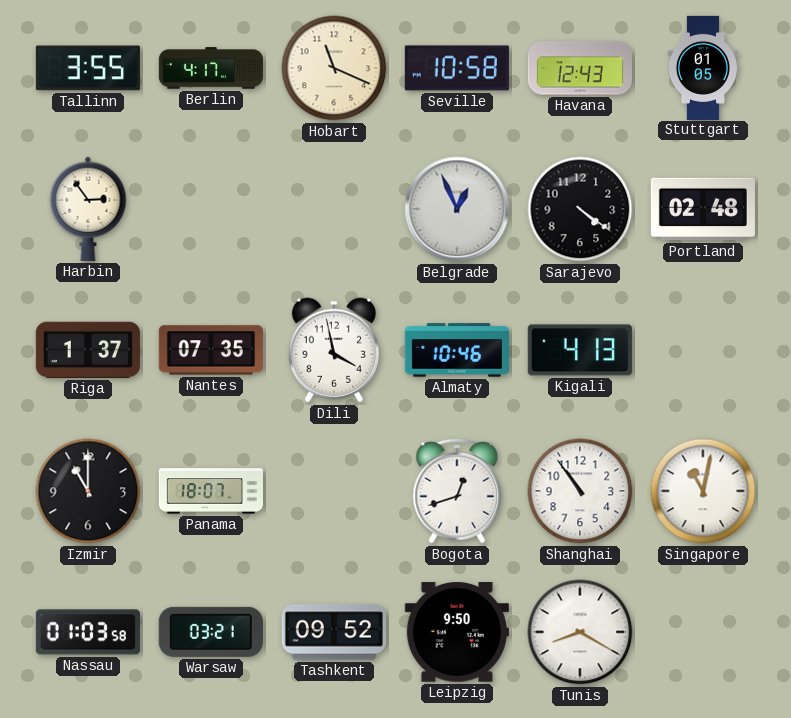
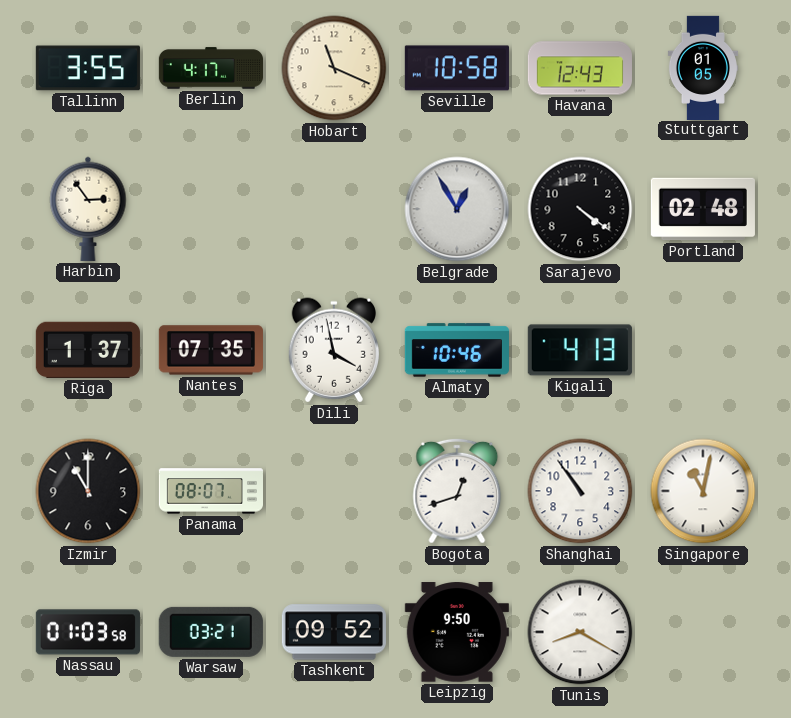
Belgrade: 12:56 -> 12:55
Panama: 18:07 -> 08:07
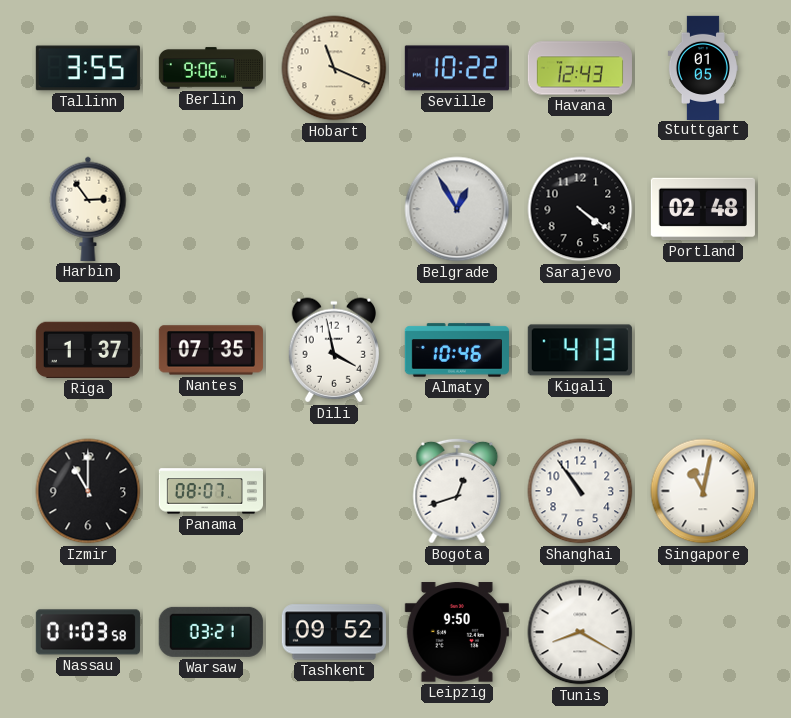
Berlin: 4:17 -> 9:06
Seville: 10:58 -> 10:22
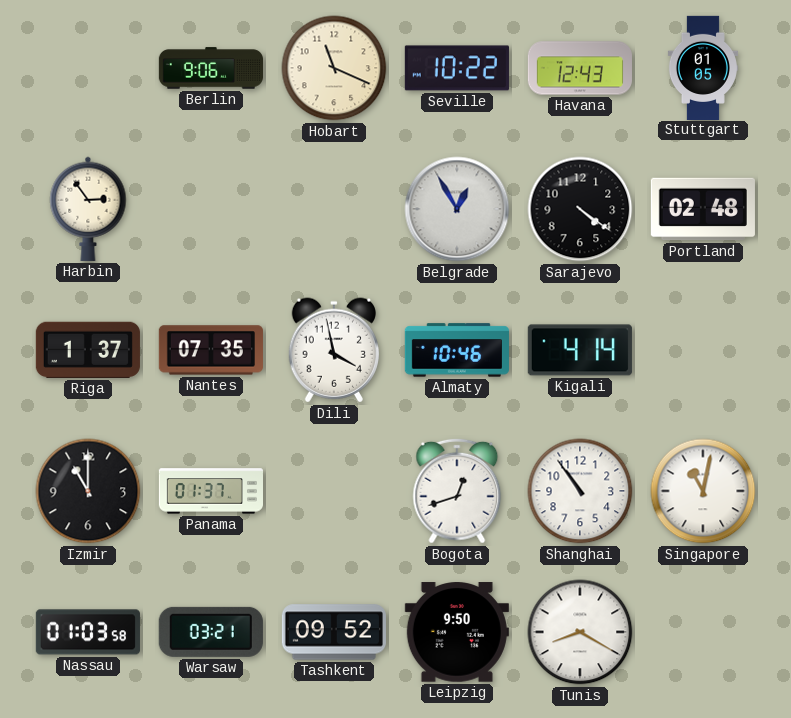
Tallinn: 3:55 -> none
Kigali: 4:13 -> 4:14
Panama: 08:07 -> 01:37
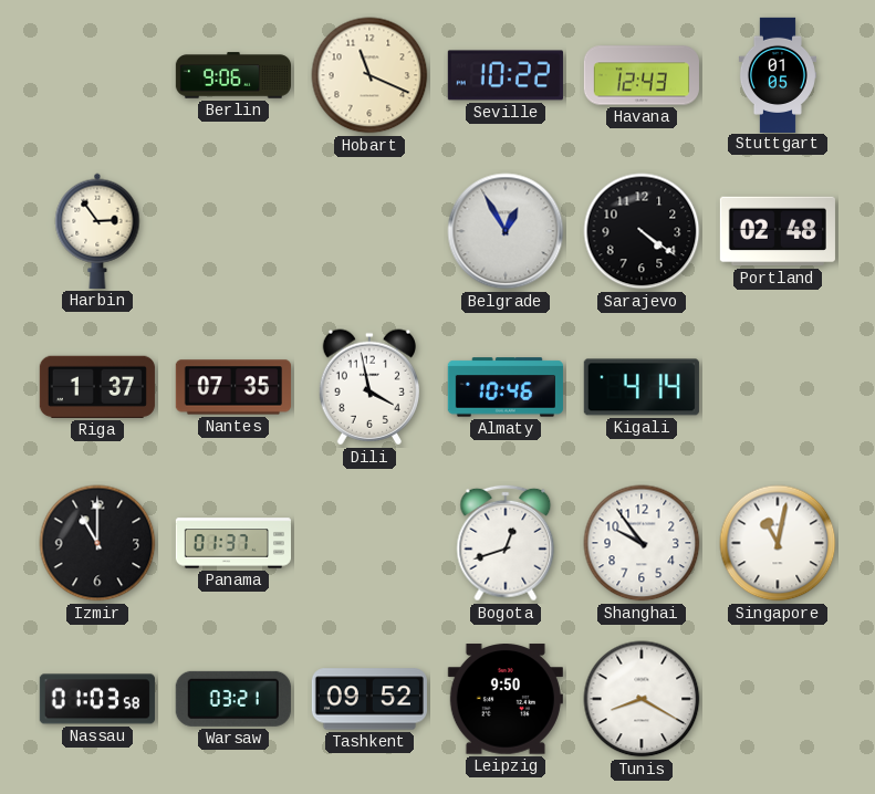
Shanghai: 10:54 -> 9:54
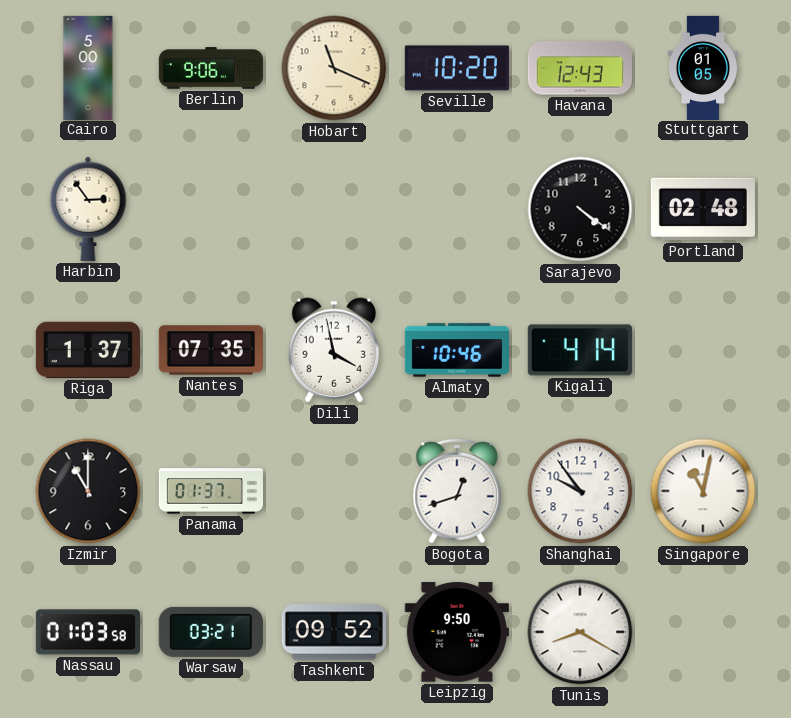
Cairo: none -> 5:00
Seville: 10:22 -> 10:20
Belgrade: 12:55 -> none
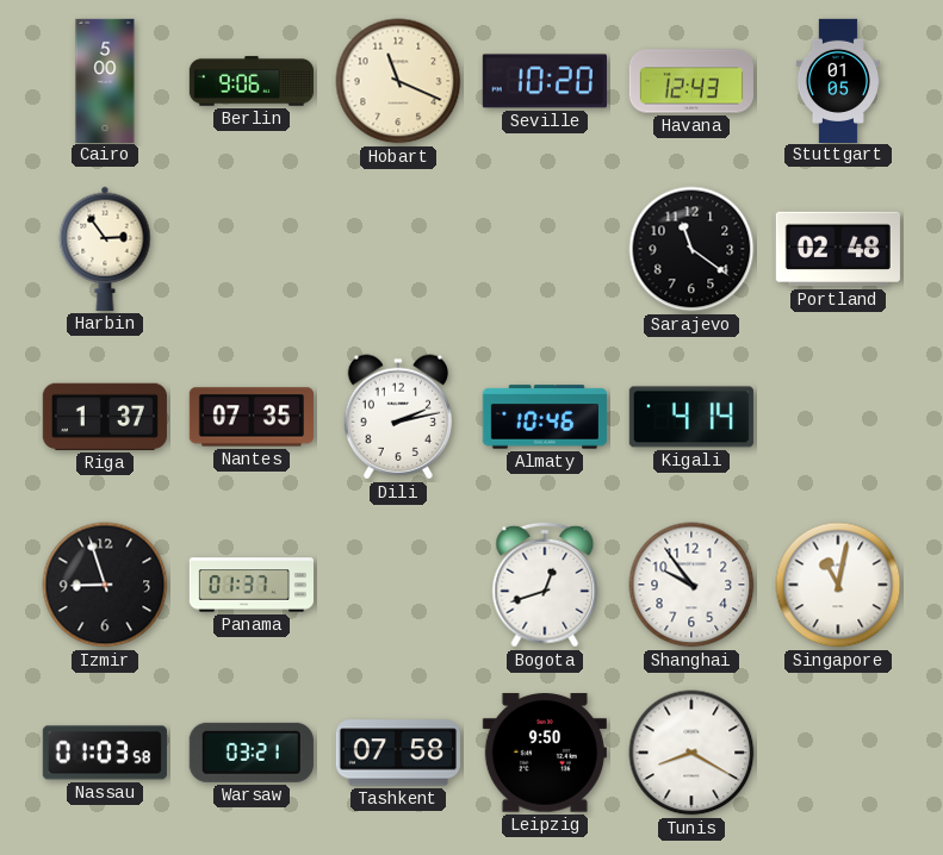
Sarajevo: 4:21 -> 11:21
Dili: 3:58 -> 2:13
Izmir: 11:00 -> 8:57
Tashkent: 09:52 -> 07:58
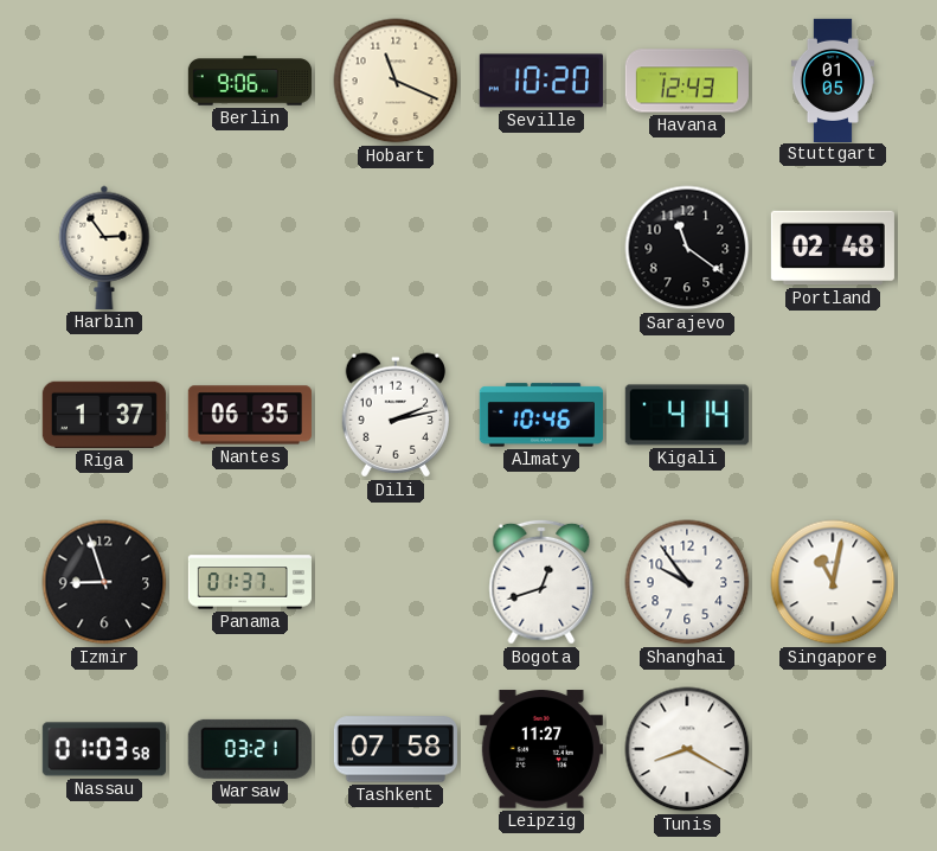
Cairo: 5:00 -> none
Nantes: 07:35 -> 06:35
Leipzig: 9:50 -> 11:27
